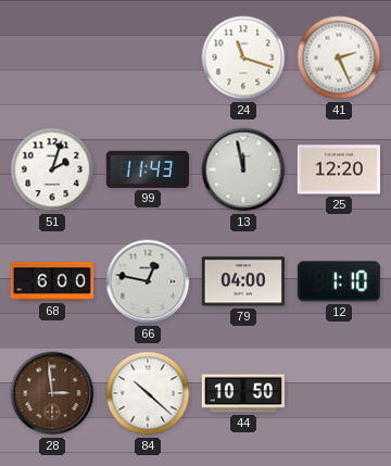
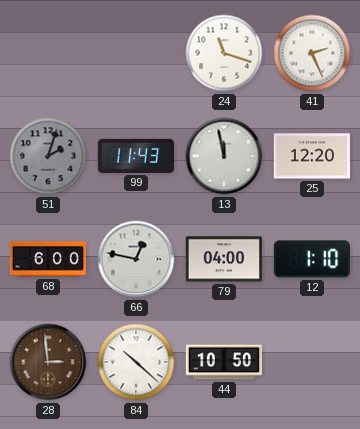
51 dial: white -> grey
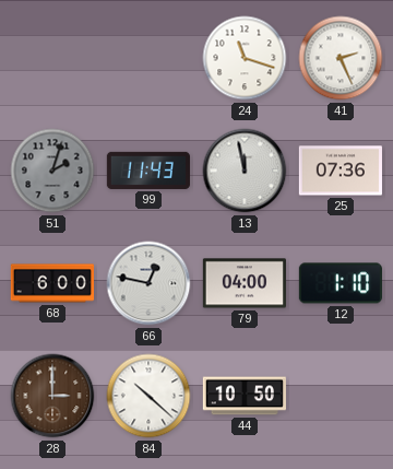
25: 12:20 -> 07:36
28: 2:59 -> 3:00
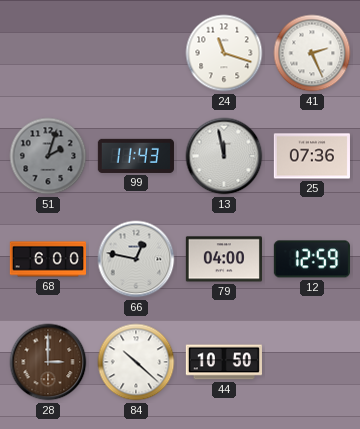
12: 1:10 -> 12:59
